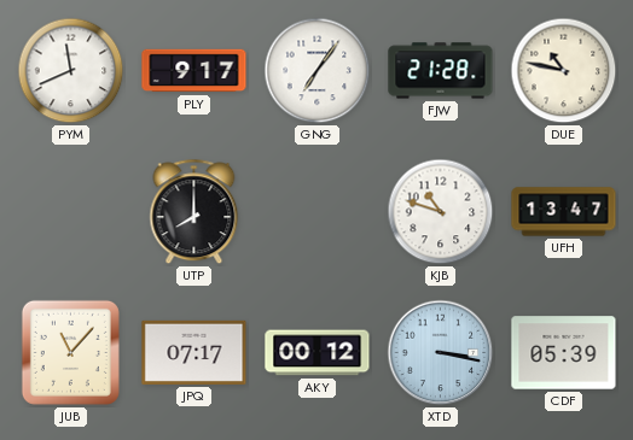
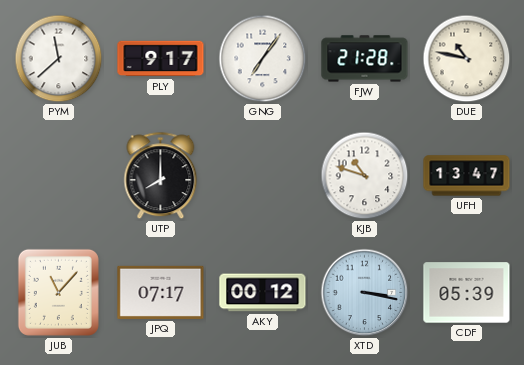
PYM: 11:41 -> 11:38
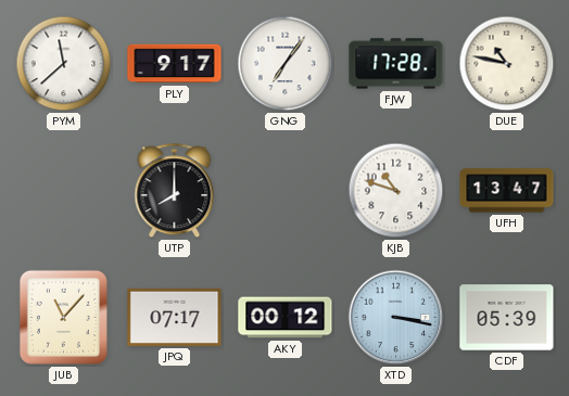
FJW: 21:28 -> 17:28
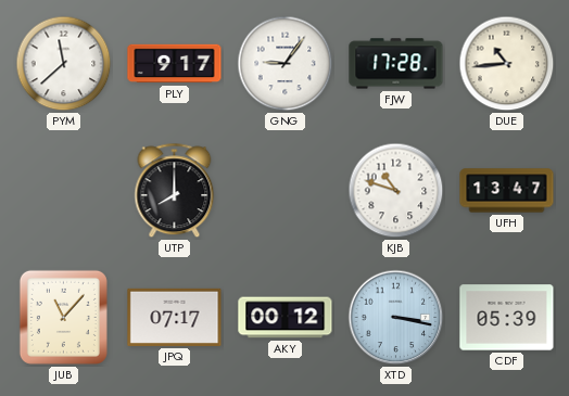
GNG: 7:06 -> 9:06
DUE: 10:47 -> 10:44
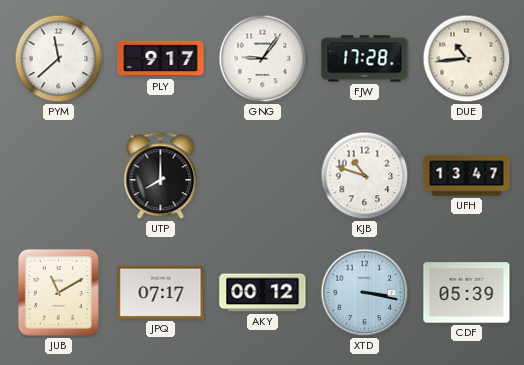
JUB: 11:07 -> 11:10
